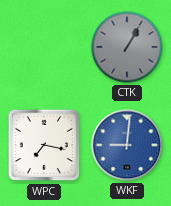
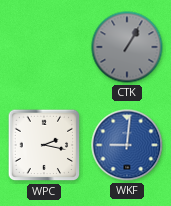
WPC: 7:17 -> 2:17
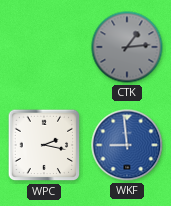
CTK: 1:05 -> 1:14
WKF: 9:01 -> 8:59
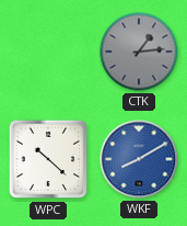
WPC: 2:17 -> 10:22
WKF: 8:59 -> 8:10
